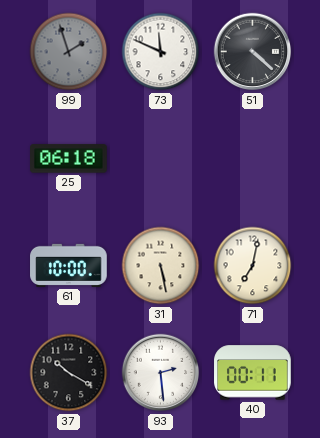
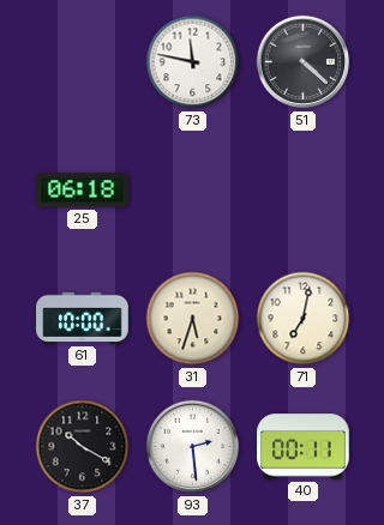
99: 1:57 -> none
73: 11:49 -> 11:47
31: 5:28 -> 5:33
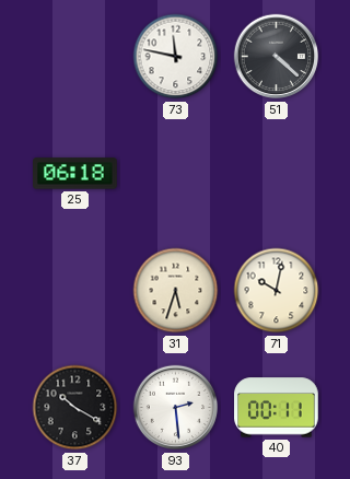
61: 10:00 -> none
71: 7:02 -> 10:02
